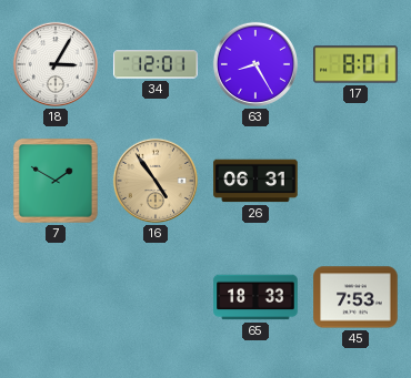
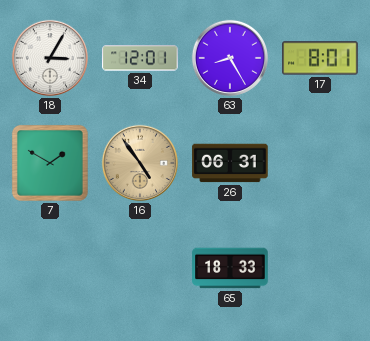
45: 7:53 -> none
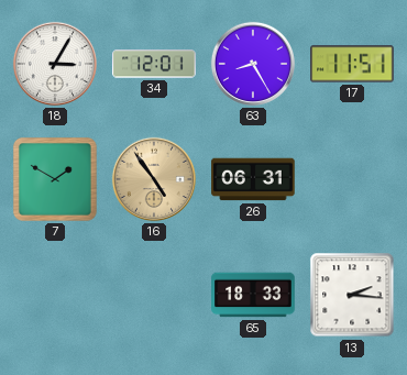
17: 8:01 -> 11:51
13: none -> 2:16
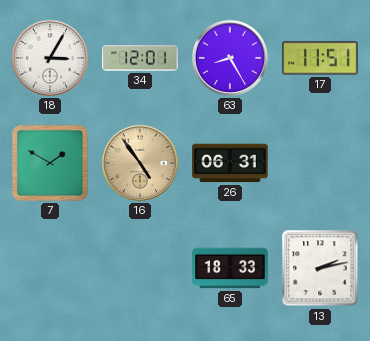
13: 2:16 -> 2:13
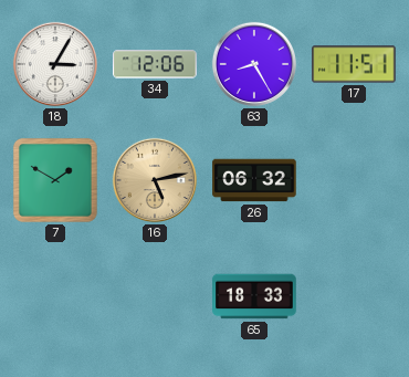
34: 12:01 -> 12:06
16: 4:54 -> 5:13
26: 06:31 -> 06:32
13: 2:13 -> none
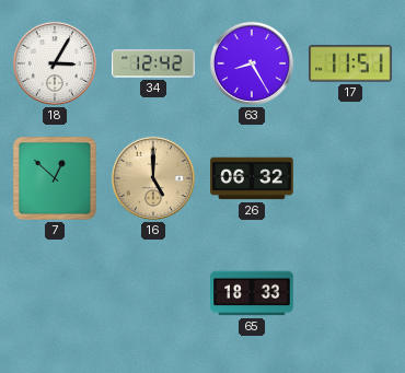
34: 12:06 -> 12:42
7: 1:50 -> 12:52
16: 5:13 -> 5:00
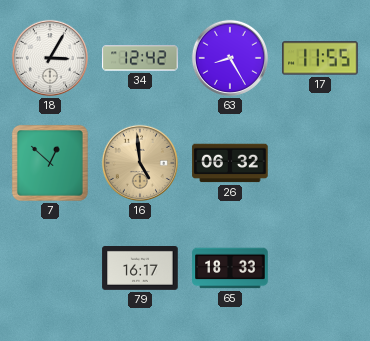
17: 11:51 -> 11:55
16: 5:00 -> 4:59
79: none -> 16:17
